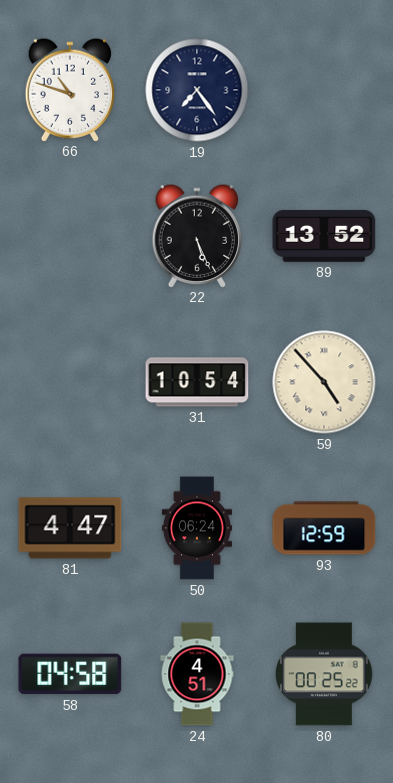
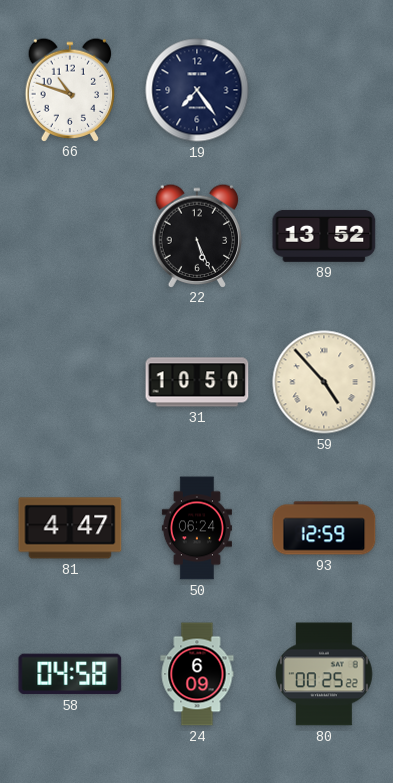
31: 10:54 -> 10:50
24: 4:51 -> 6:09
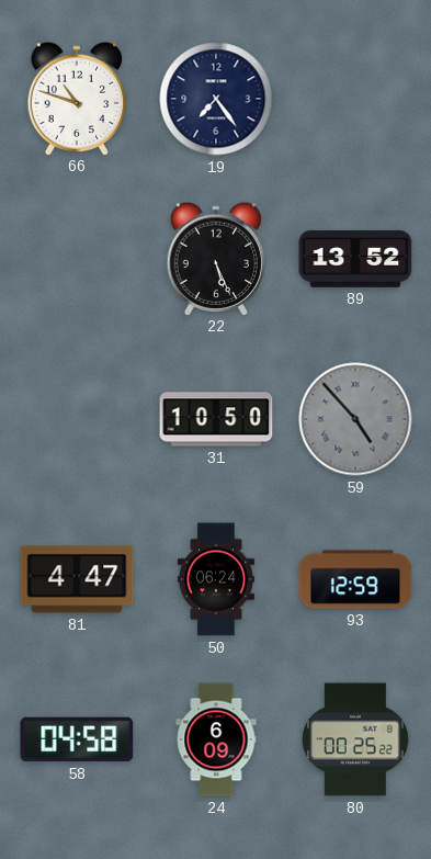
59 dial: cream -> grey
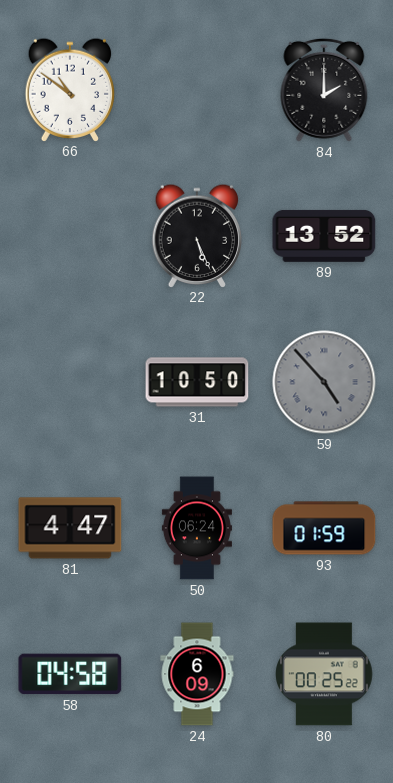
66: 10:48 -> 10:51
19: 7:24 -> none
84: none -> 2:00
93: 12:59 -> 01:59
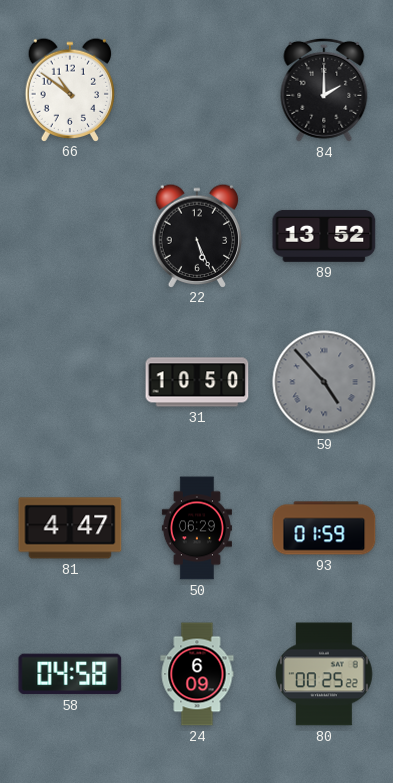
50: 06:24 -> 06:29
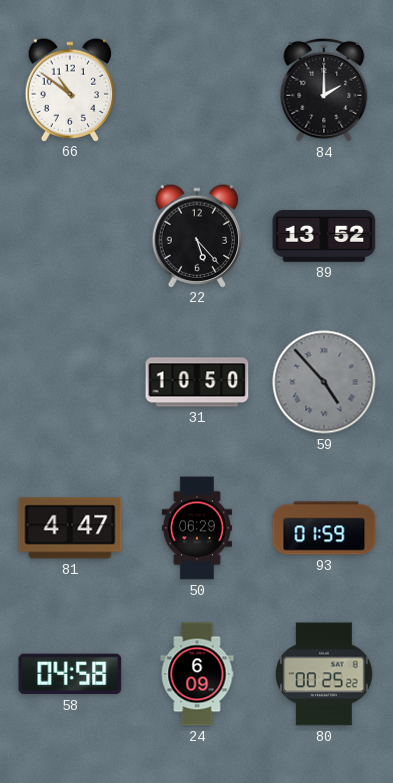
22: 5:26 -> 5:23
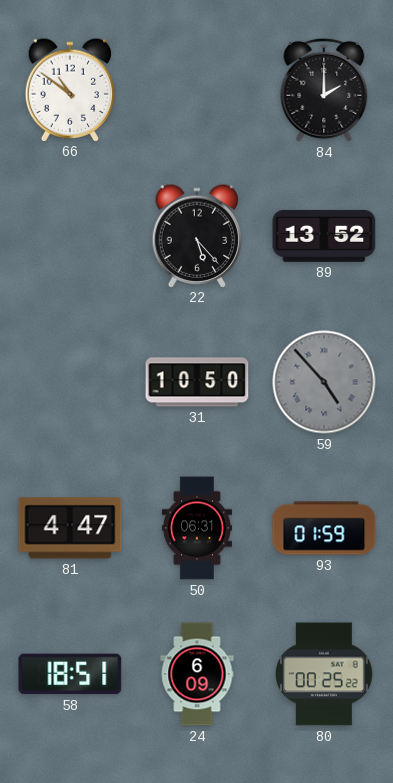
50: 06:29 -> 06:31
58: 04:58 -> 18:51
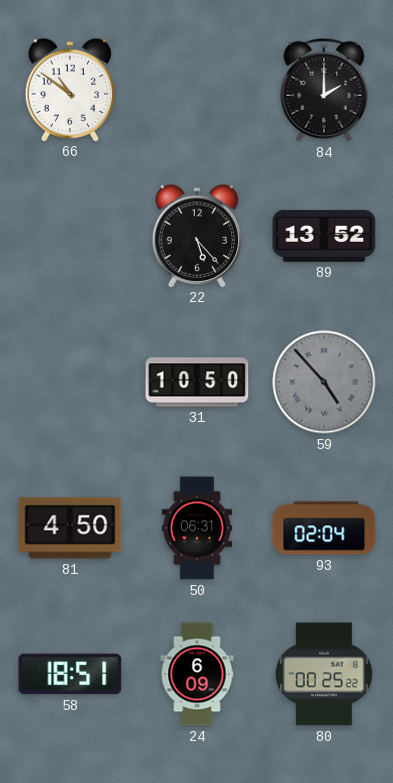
81: 4:47 -> 4:50
93: 01:59 -> 02:04
